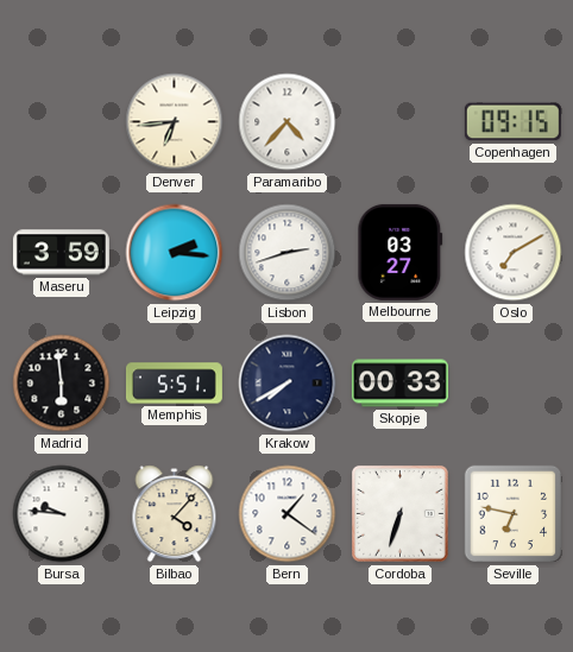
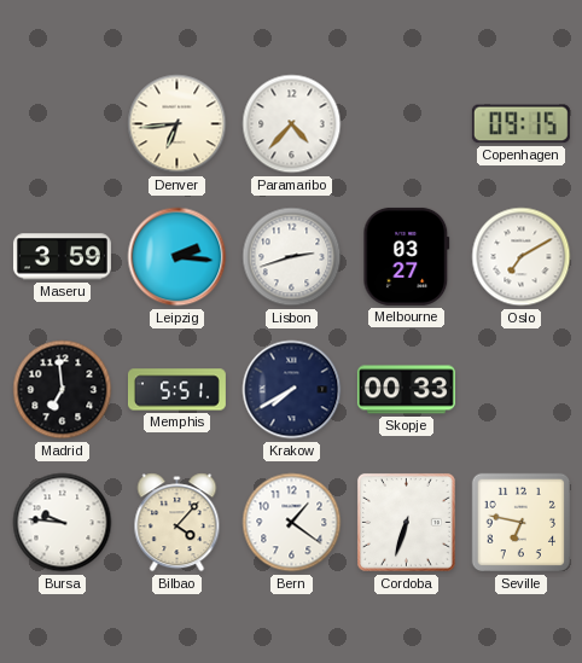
Madrid: 5:59 -> 6:59
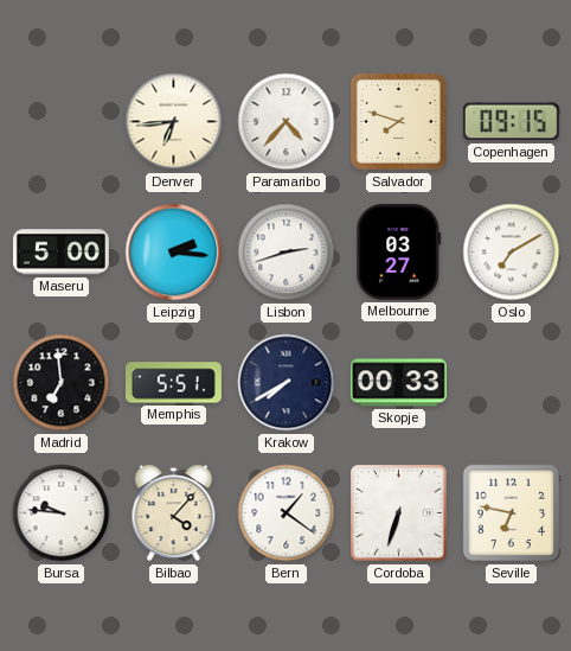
Salvador: none -> 7:48
Maseru: 3:59 -> 5:00
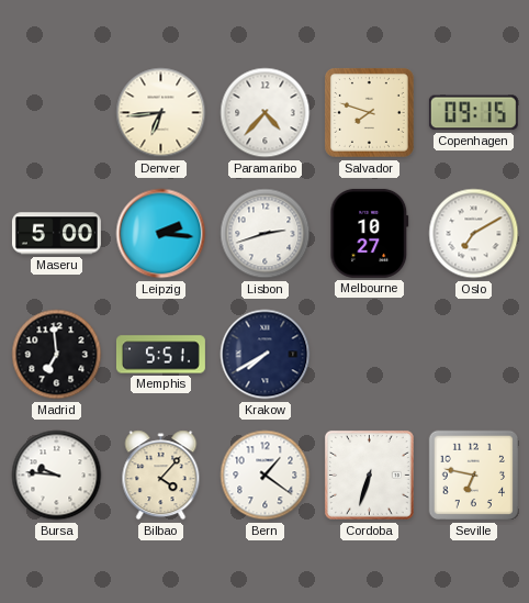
Melbourne: 03:27 -> 10:27
Skopje: 00:33 -> none
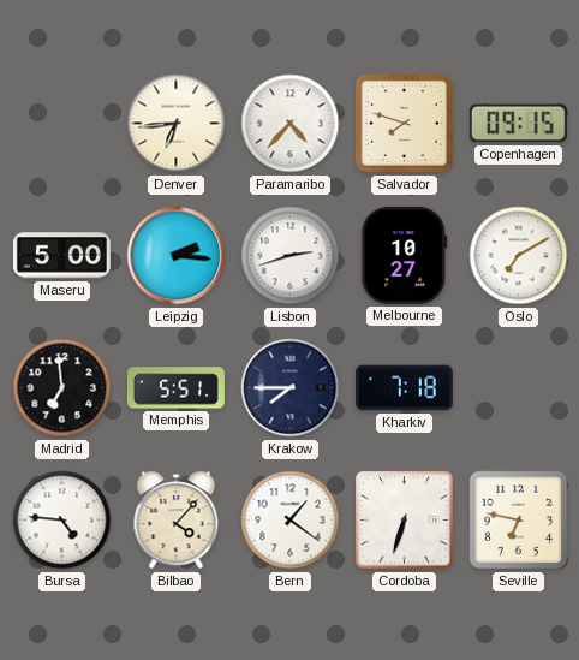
Krakow: 7:40 -> 7:45
Kharkiv: none -> 7:18
Bursa: 9:46 -> 4:46
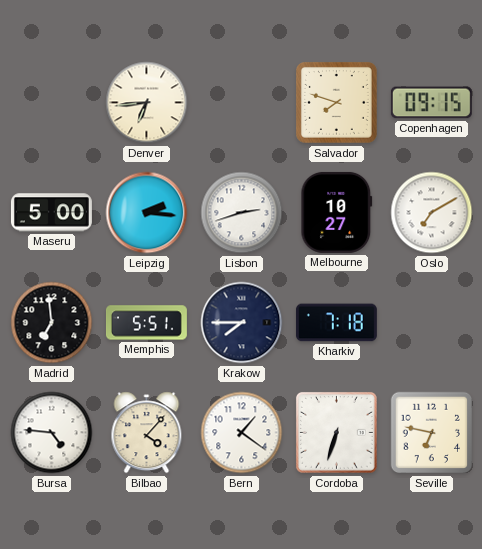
Paramaribo: 4:37 -> none
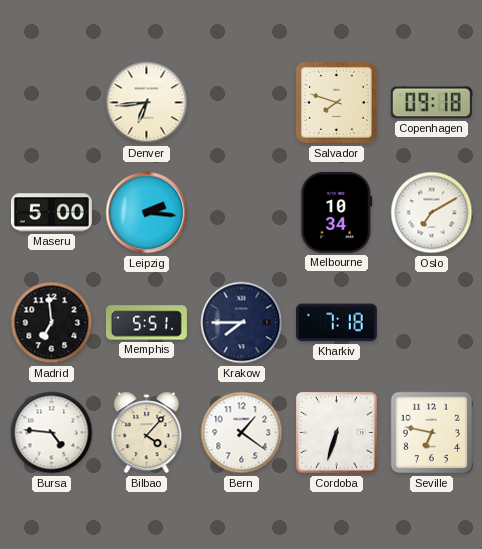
Copenhagen: 09:15 -> 09:18
Lisbon: 2:42 -> none
Melbourne: 10:27 -> 10:34
